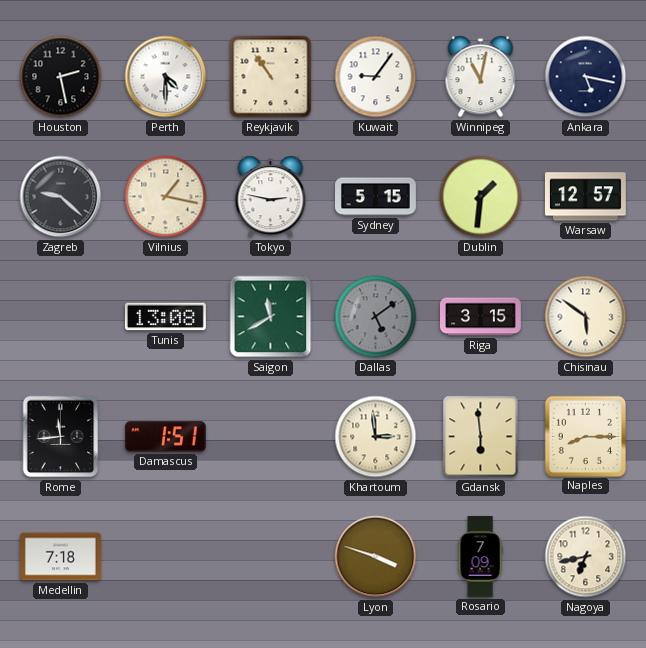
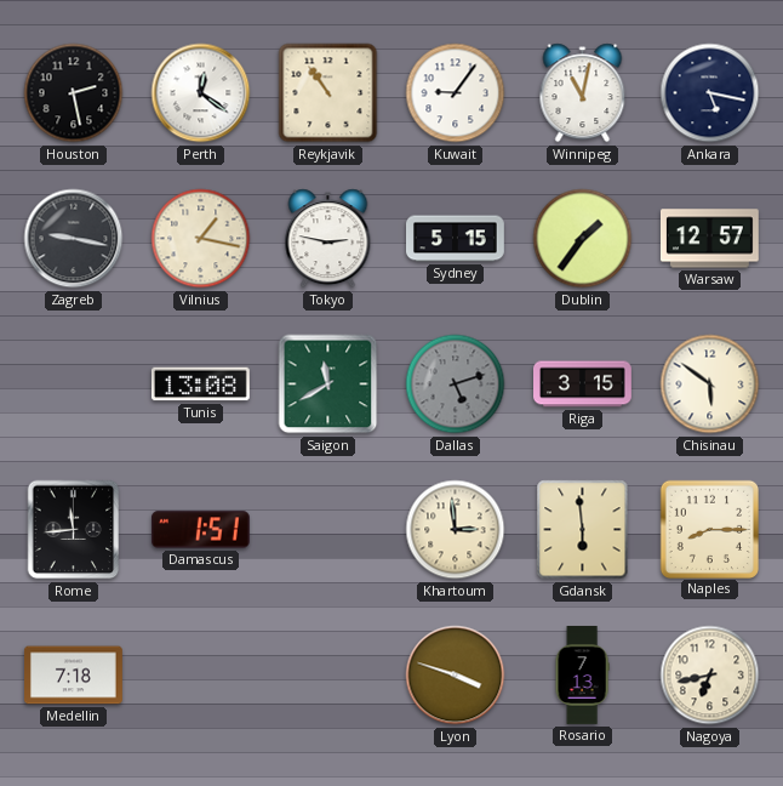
Perth: 4:30 -> 12:21
Zagreb: 9:22 -> 9:17
Dublin: 1:31 -> 1:36
Dallas: 5:09 -> 5:12
Rosario: 7:09 -> 7:13
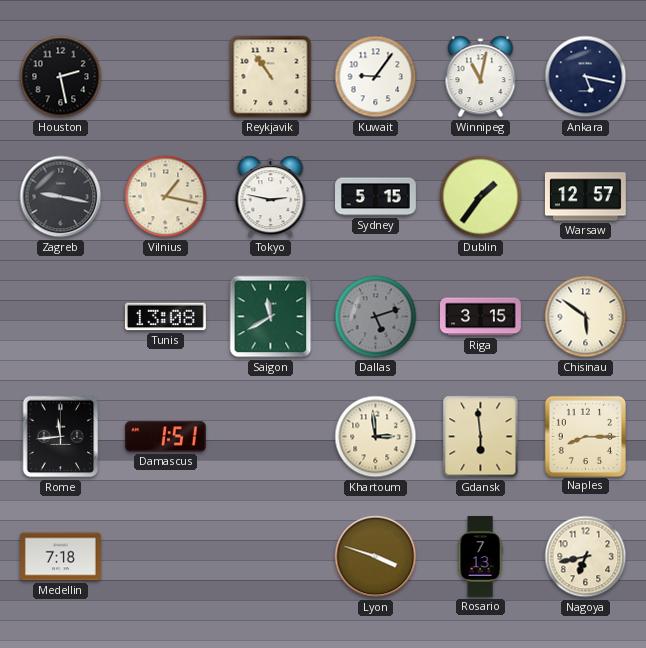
Perth: 12:21 -> none
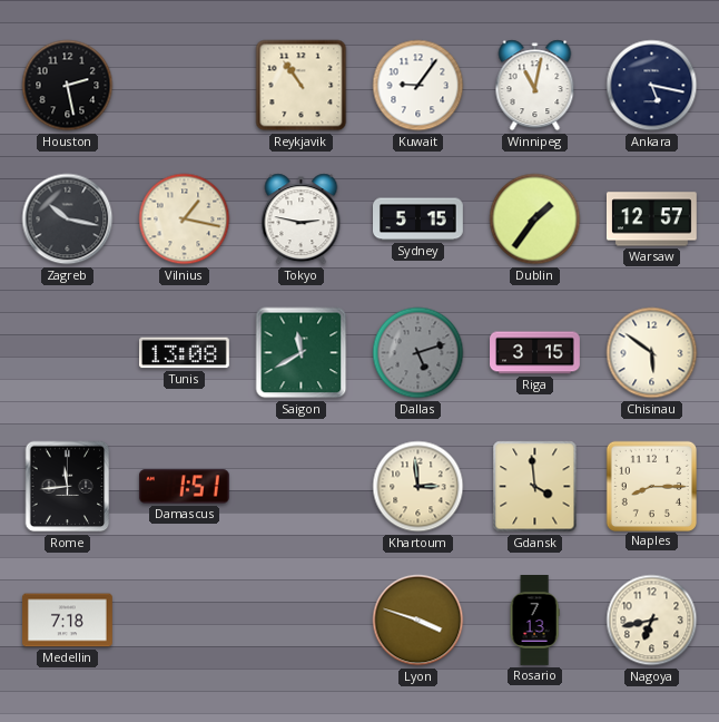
Zagreb: 9:17 -> 10:17
Gdansk: 5:59 -> 3:59
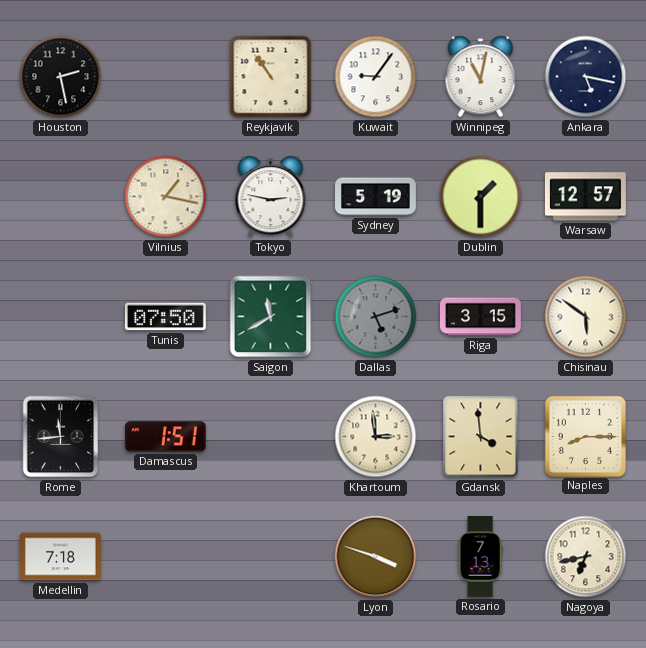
Zagreb: 10:17 -> none
Sydney: 5:15 -> 5:19
Dublin: 1:36 -> 1:30
Tunis: 13:08 -> 07:50
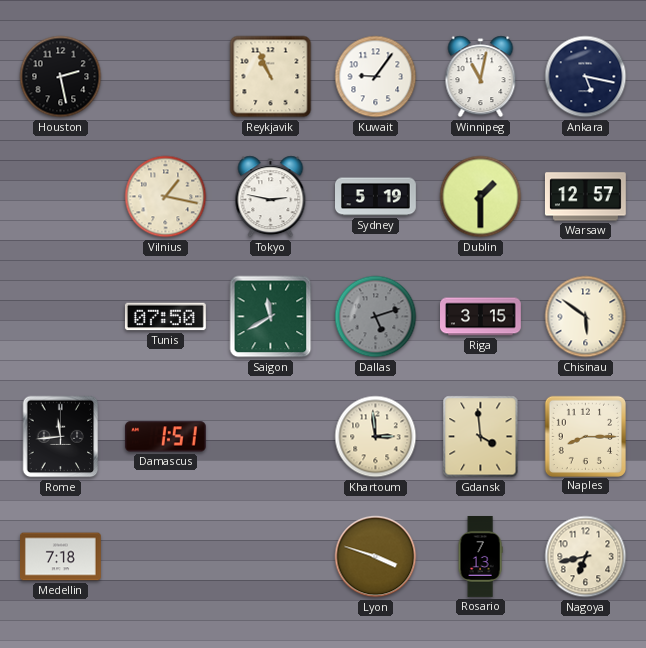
Reykjavik: 10:54 -> 10:56
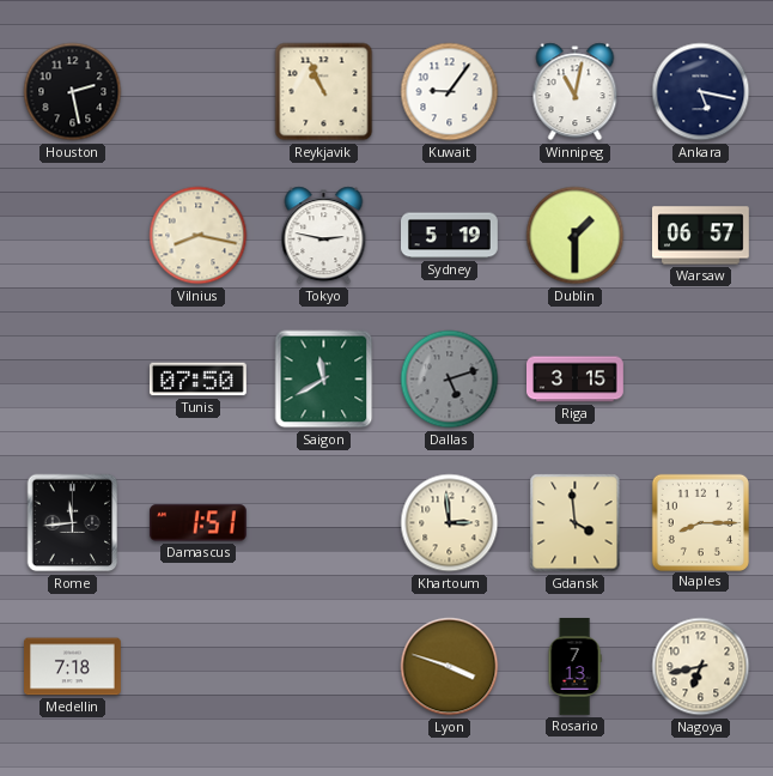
Vilnius: 1:17 -> 8:17
Warsaw: 12:57 -> 06:57
Chisinau: 5:51 -> none
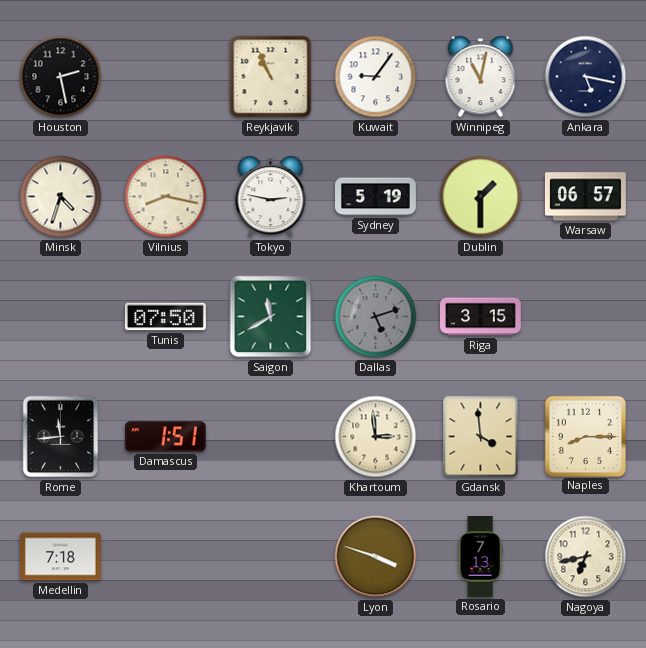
Minsk: none -> 4:33
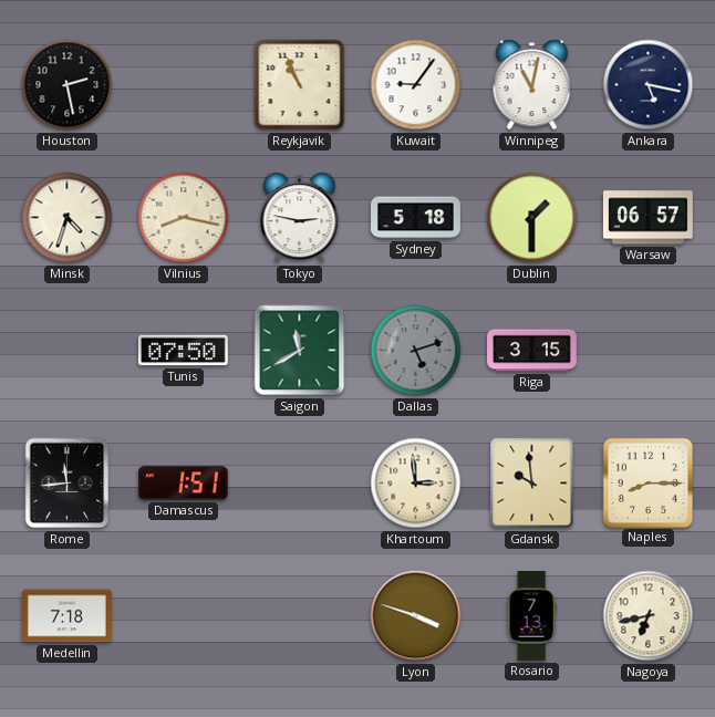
Sydney: 5:19 -> 5:18
Gdansk: 3:59 -> 9:59
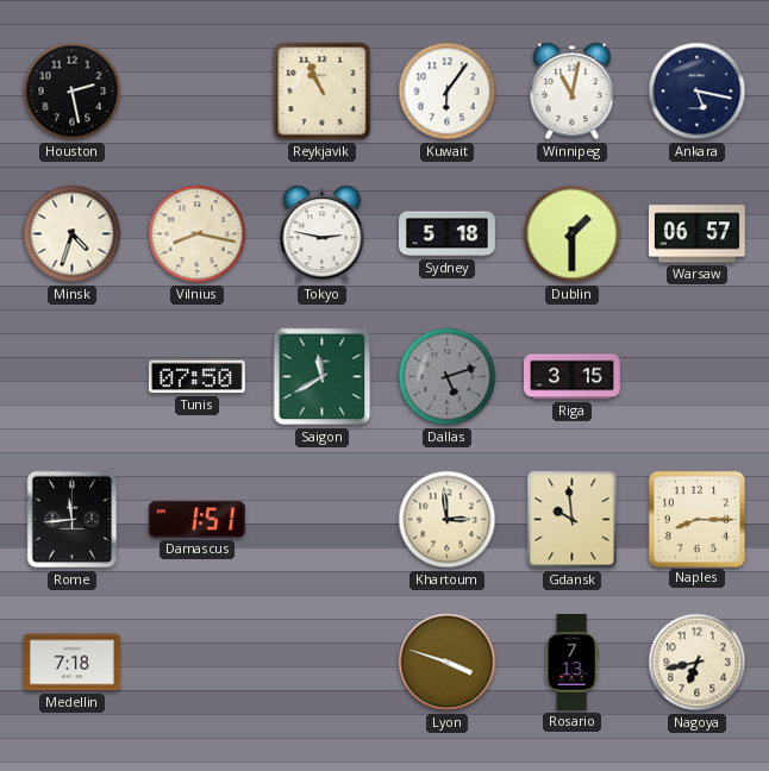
Kuwait: 9:06 -> 6:06
